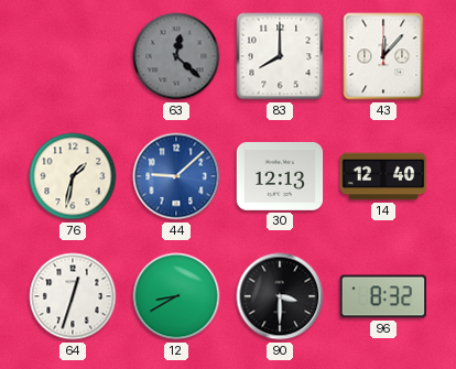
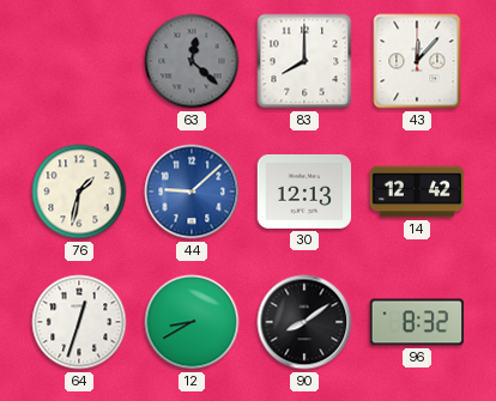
14: 12:40 -> 12:42
90: 3:30 -> 8:09
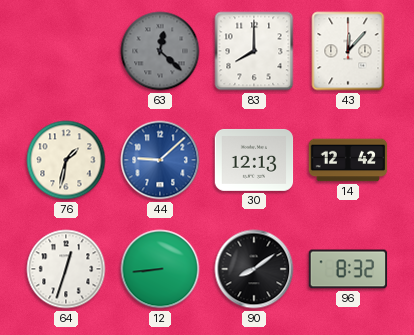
12: 8:40 -> 8:44
